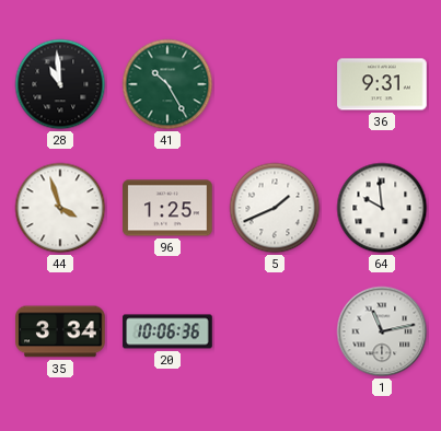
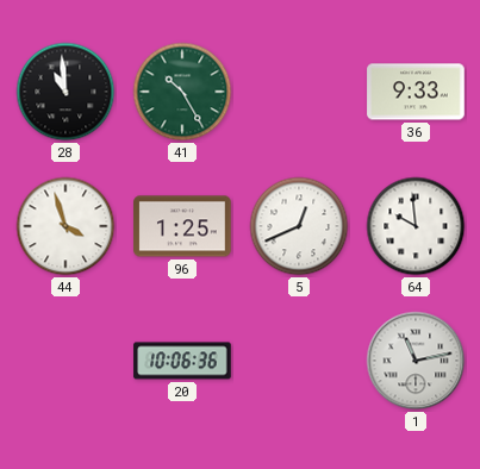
36: 9:31 -> 9:33
5: 1:41 -> 12:41
35: 3:34 -> none
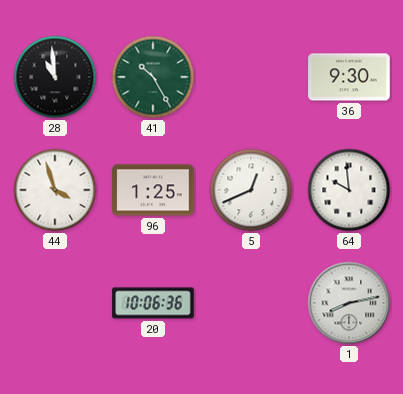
36: 9:33 -> 9:30
1: 11:13 -> 8:13
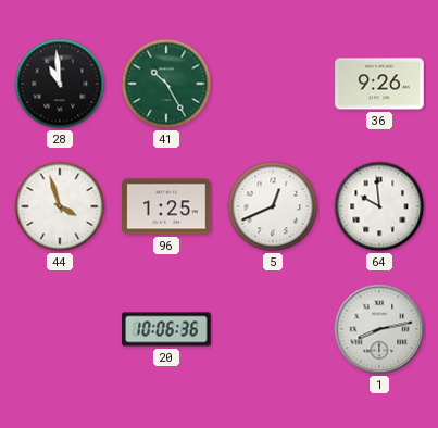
36: 9:30 -> 9:26
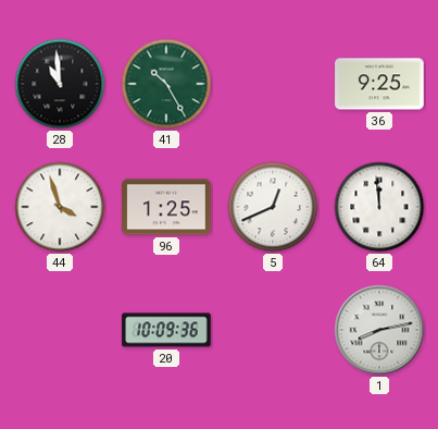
36: 9:26 -> 9:25
64: 9:59 -> 11:59
20: 10:06 -> 10:09
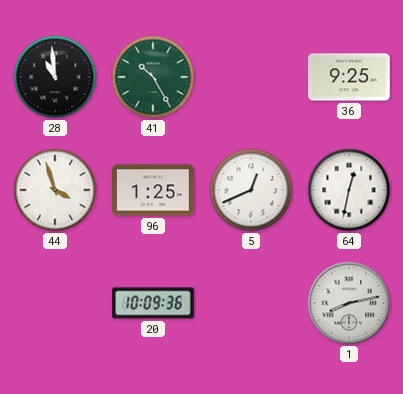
64: 11:59 -> 12:32
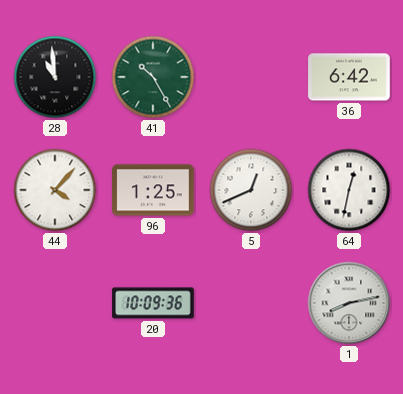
36: 9:25 -> 6:42
44: 3:57 -> 4:07
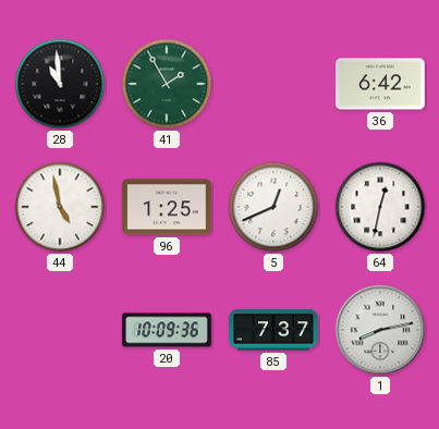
41: 10:25 -> 1:55
44: 4:07 -> 4:58
85: none -> 7:37
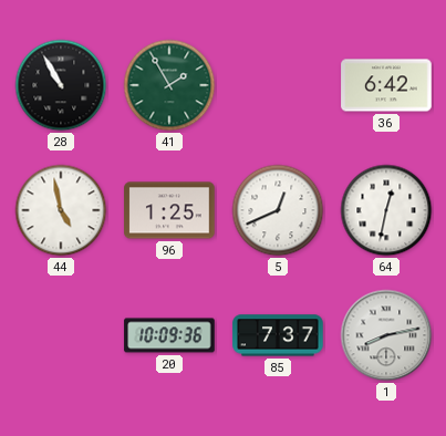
28: 10:59 -> 10:55
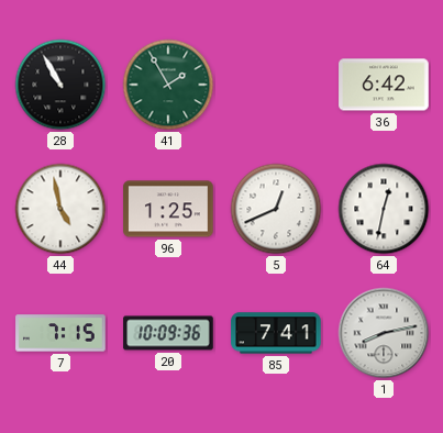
7: none -> 7:15
85: 7:37 -> 7:41
